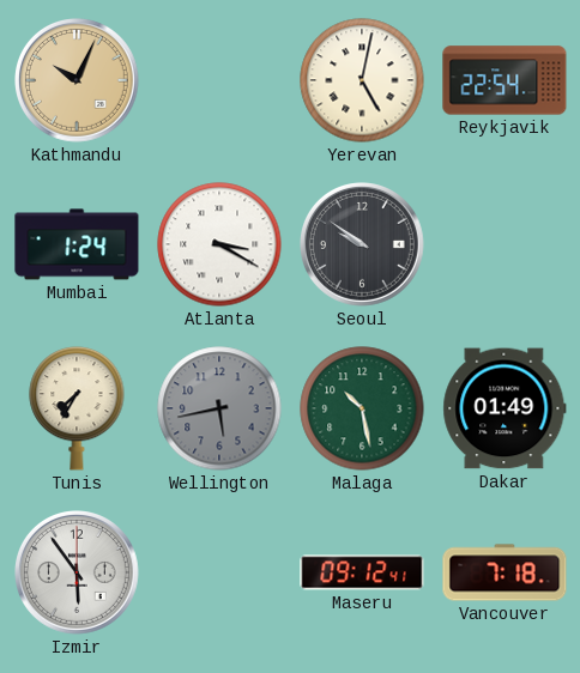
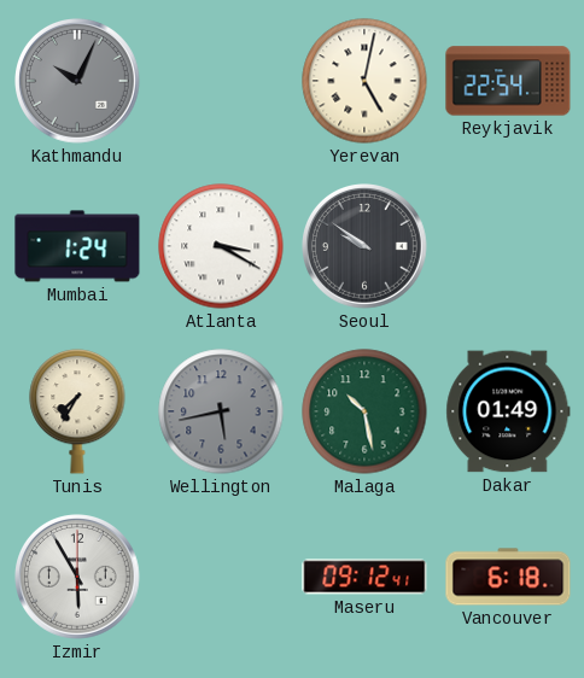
Kathmandu dial: champagne -> grey
Izmir: 5:54 -> 5:55
Vancouver: 7:18 -> 6:18
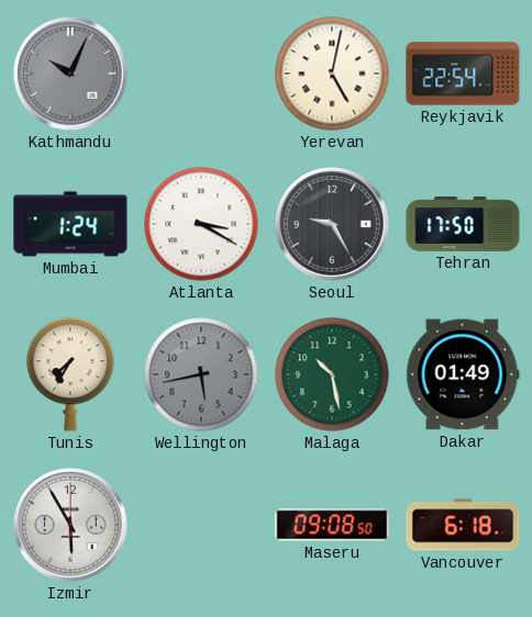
Seoul: 9:51 -> 9:25
Tehran: none -> 17:50
Maseru: 09:12 -> 09:08
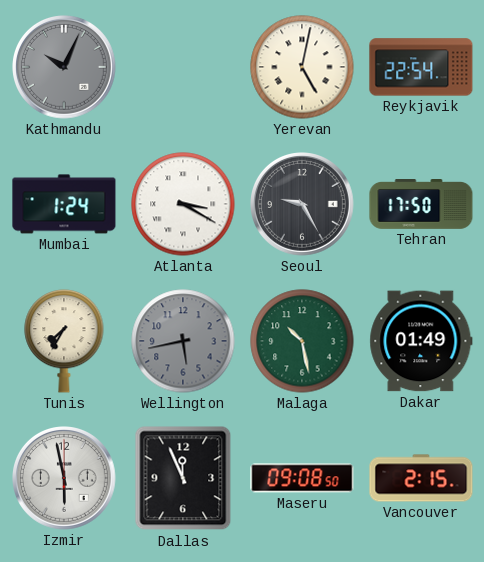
Izmir: 5:55 -> 5:58
Dallas: none -> 11:56
Vancouver: 6:18 -> 2:15
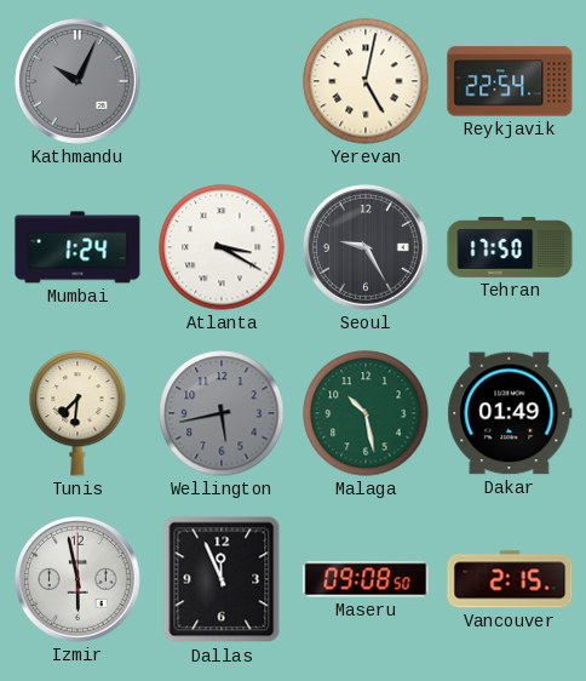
Tunis: 7:35 -> 7:31
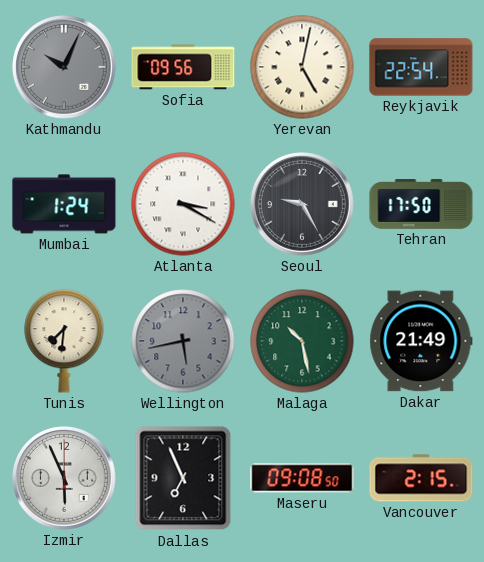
Sofia: none -> 09:56
Dakar: 01:49 -> 21:49
Izmir: 5:58 -> 5:56
Dallas: 11:56 -> 6:56
